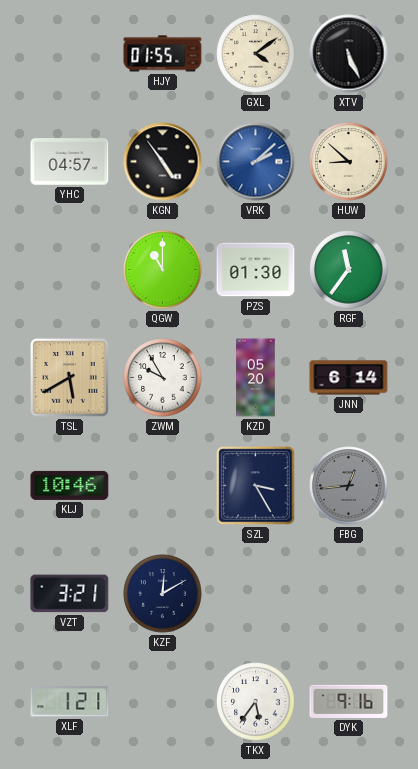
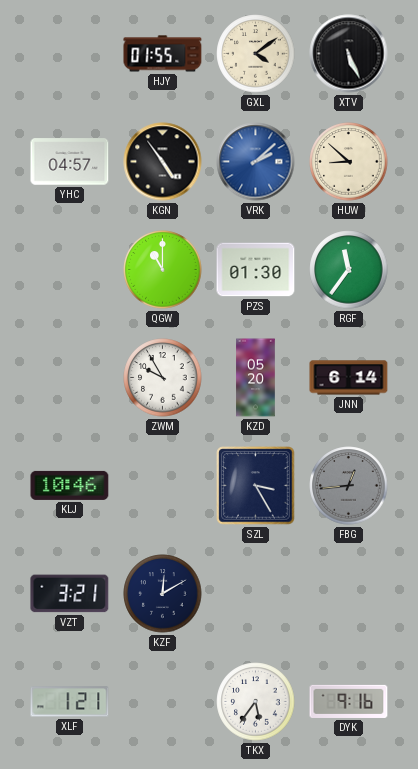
TSL: 5:40 -> none
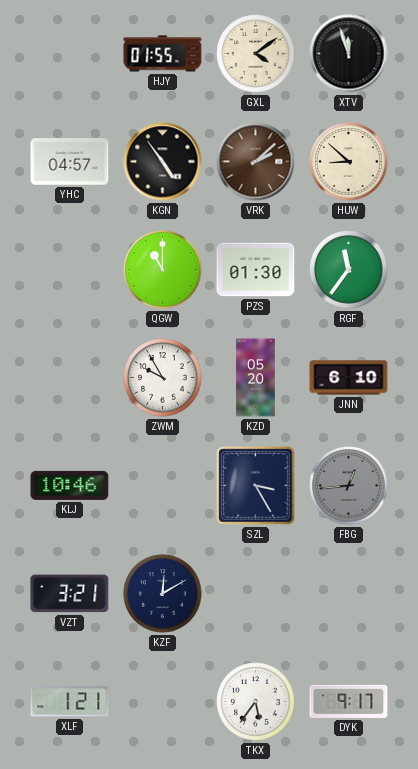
XTV: 5:26 -> 11:57
VRK dial: blue -> brown
JNN: 6:14 -> 6:10
DYK: 9:16 -> 9:17
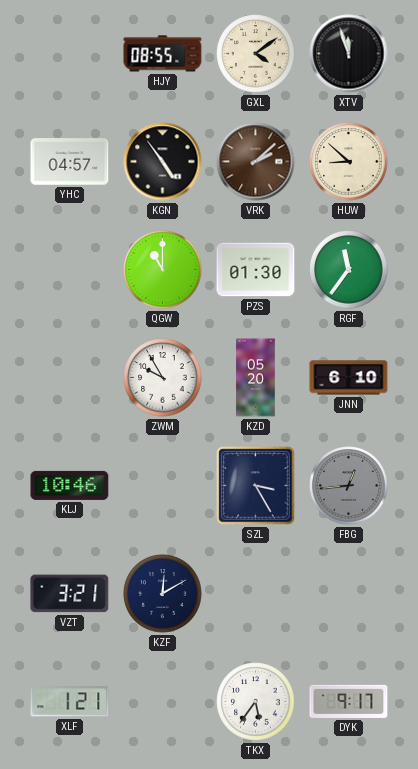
HJY: 01:55 -> 08:55
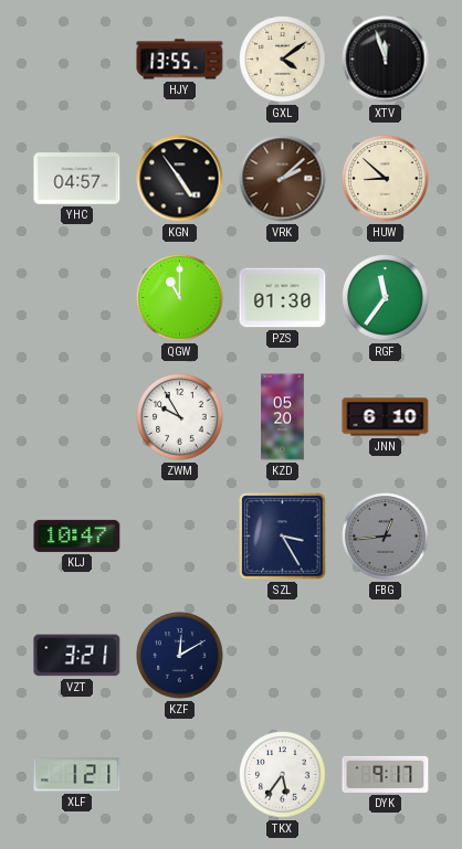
HJY: 08:55 -> 13:55
KLJ: 10:46 -> 10:47
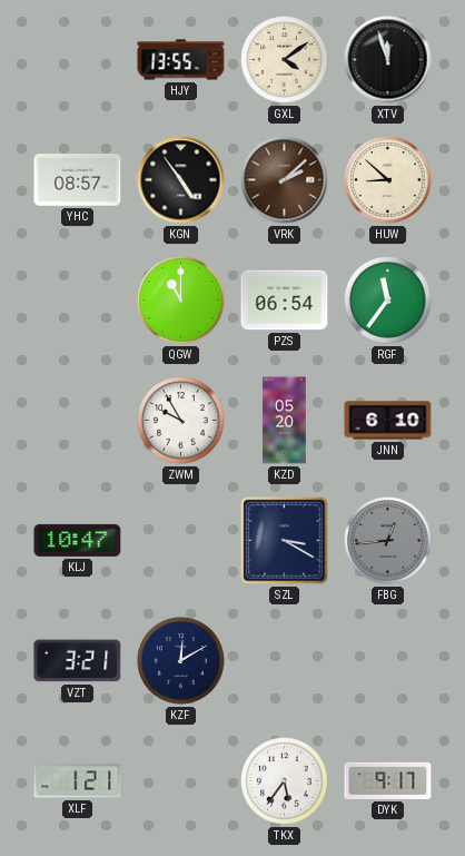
YHC: 04:57 -> 08:57
PZS: 01:30 -> 06:54
SZL: 3:25 -> 3:20
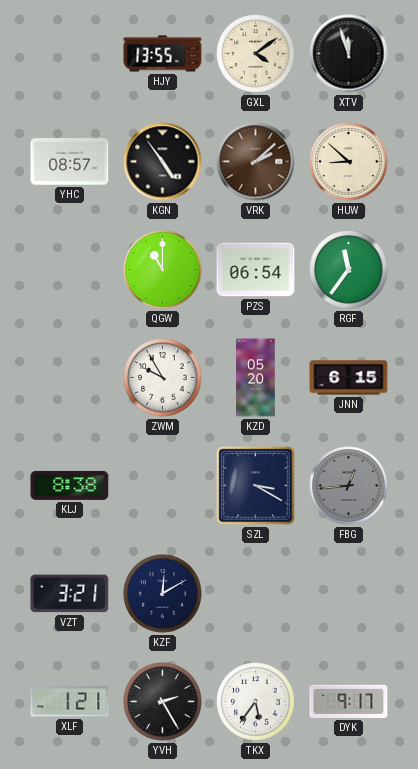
JNN: 6:10 -> 6:15
KLJ: 10:47 -> 8:38
YVH: none -> 2:25
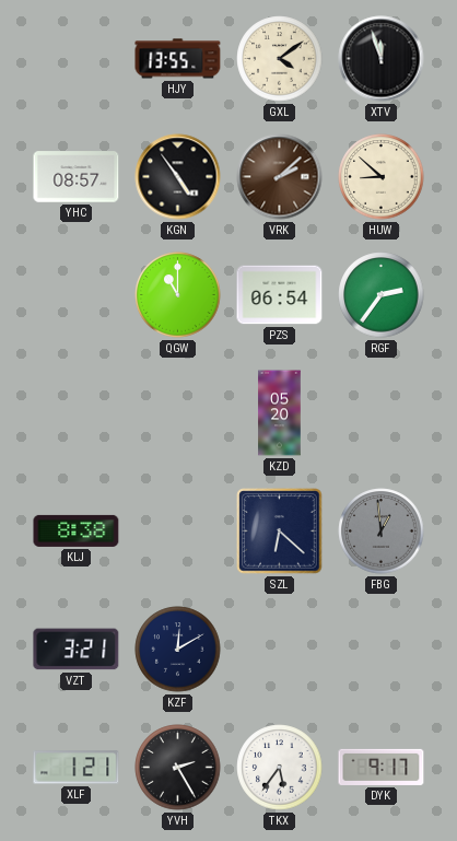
RGF: 11:36 -> 2:36
ZWM: 9:55 -> none
JNN: 6:15 -> none
SZL: 3:20 -> 6:22
FBG: 12:44 -> 12:59
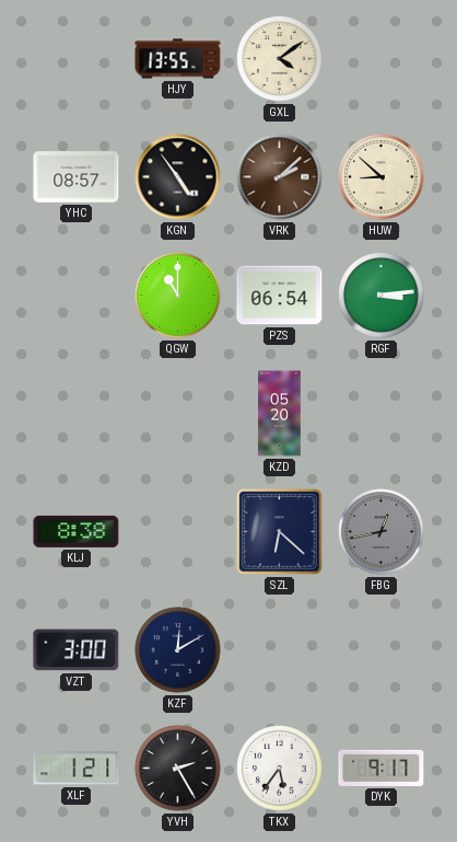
XTV: 11:57 -> none
RGF: 2:36 -> 3:14
FBG: 12:59 -> 12:43
VZT: 3:21 -> 3:00
